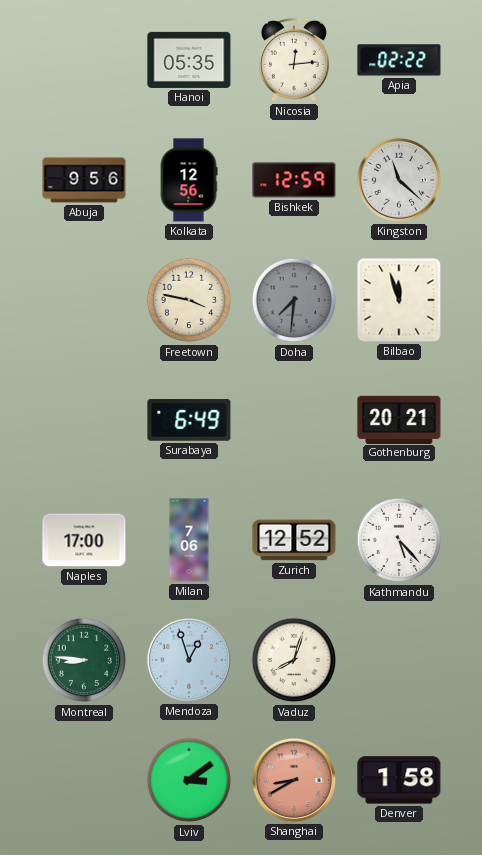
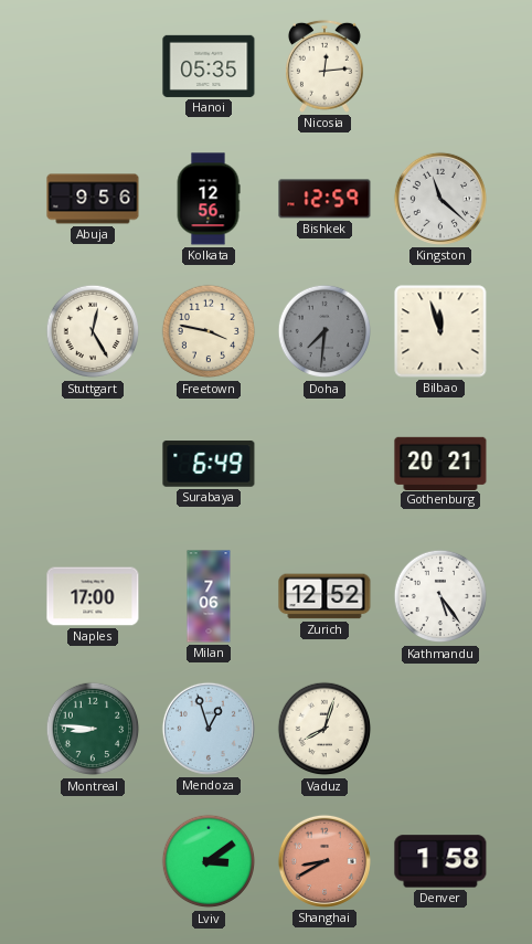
Apia: 02:22 -> none
Stuttgart: none -> 12:25
Kathmandu: 5:23 -> 5:24
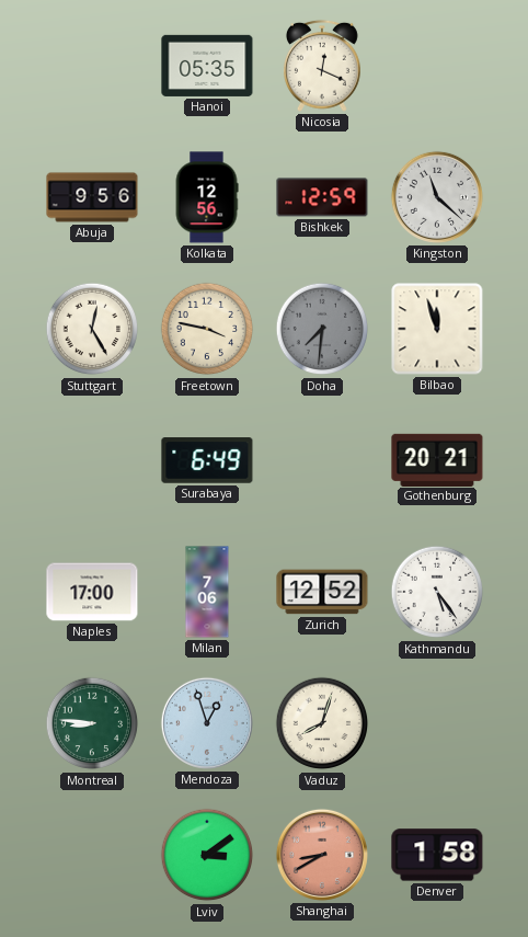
Nicosia: 12:14 -> 12:19
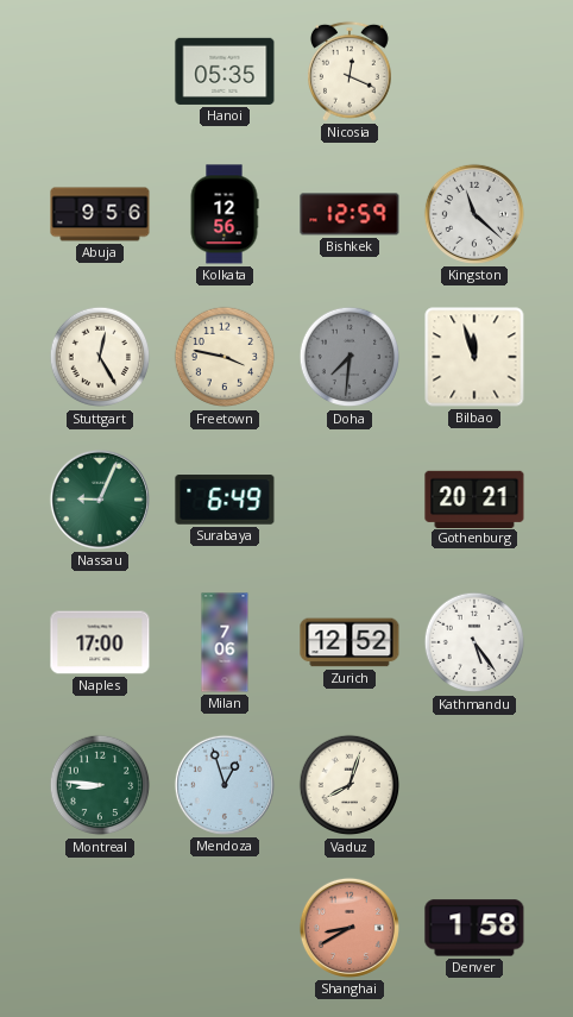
Nassau: none -> 9:04
Lviv: 3:09 -> none
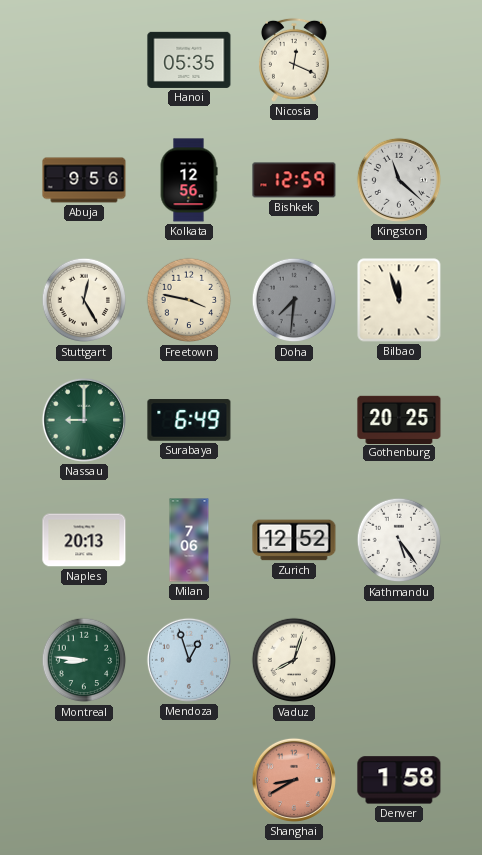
Nassau: 9:04 -> 9:00
Gothenburg: 20:21 -> 20:25
Naples: 17:00 -> 20:13
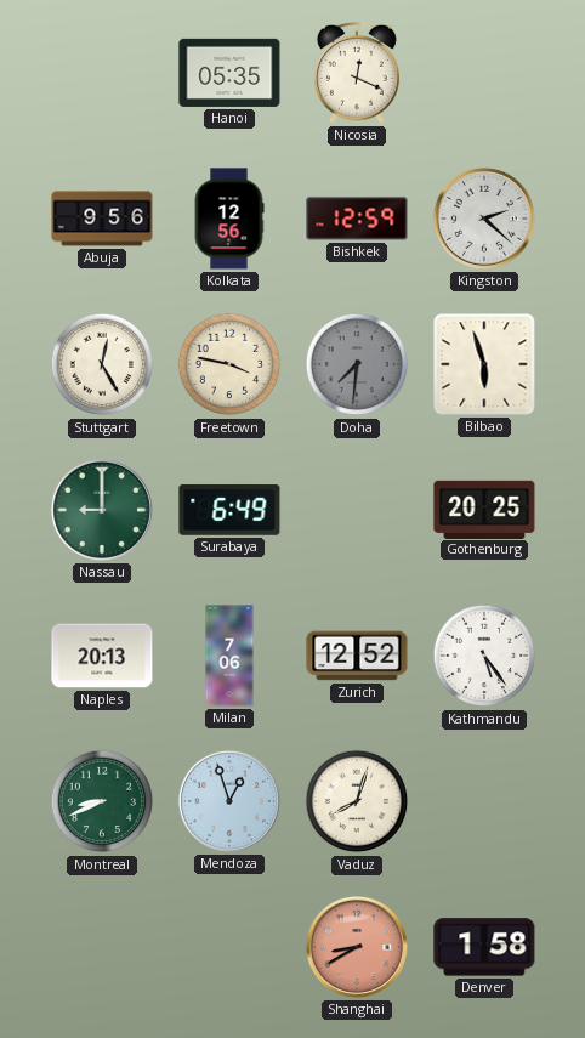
Kingston: 11:22 -> 2:22
Bilbao: 11:57 -> 5:57
Montreal: 8:46 -> 8:41
